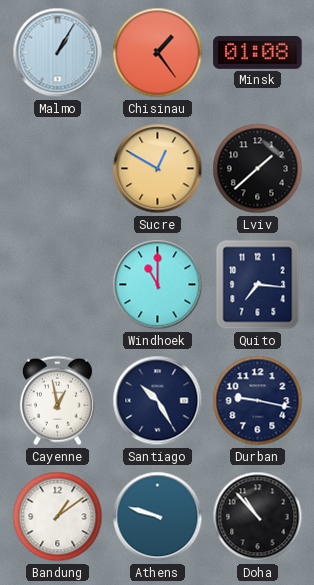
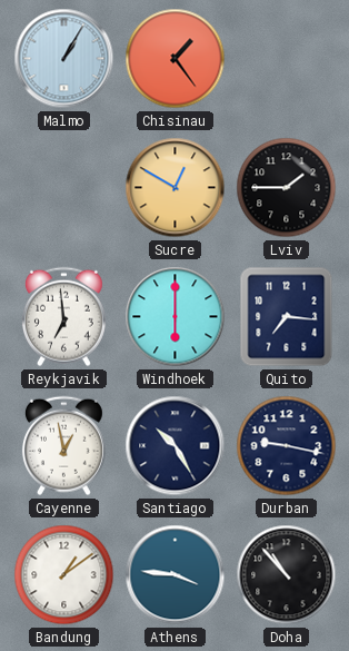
Minsk: 01:08 -> none
Lviv: 1:38 -> 1:45
Reykjavik: none -> 6:59
Windhoek: 11:00 -> 6:00
Athens: 9:48 -> 3:46
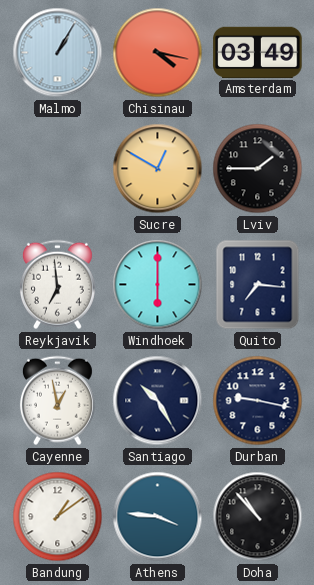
Chisinau: 1:24 -> 4:17
Amsterdam: none -> 03:49
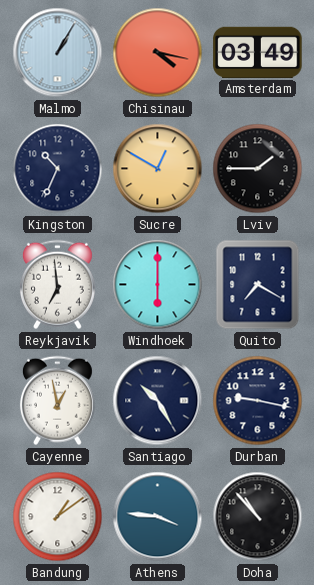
Kingston: none -> 10:34
Quito: 7:16 -> 7:20
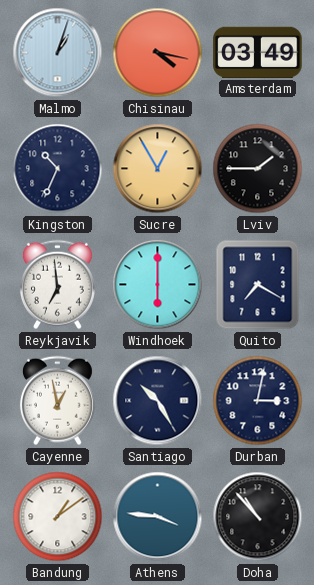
Malmo: 1:05 -> 1:03
Sucre: 12:50 -> 12:55
Durban: 9:17 -> 3:02
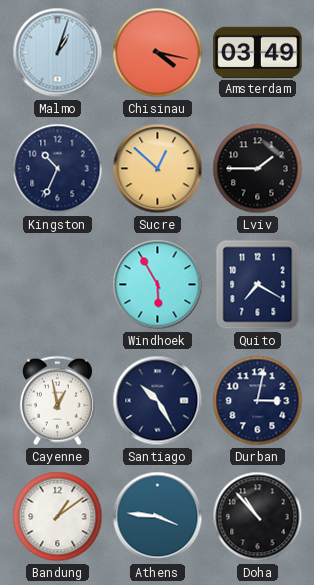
Sucre: 12:55 -> 12:52
Reykjavik: 6:59 -> none
Windhoek: 6:00 -> 5:55
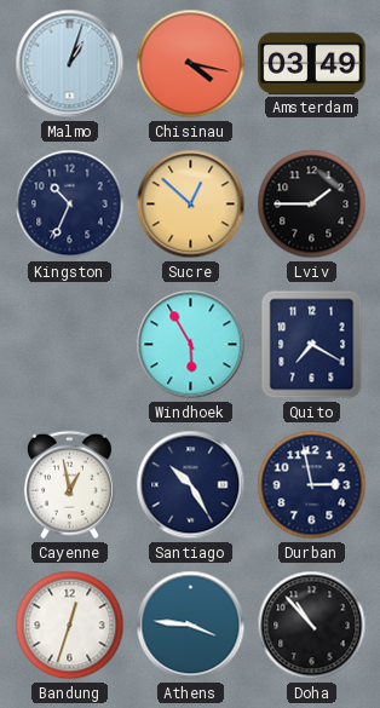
Durban: 3:02 -> 2:58
Bandung: 1:09 -> 12:33
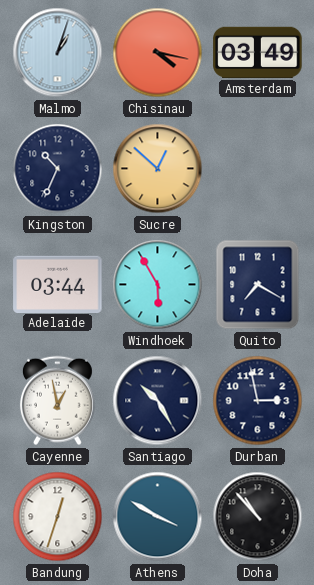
Lviv: 1:45 -> none
Adelaide: none -> 03:44
Athens: 3:46 -> 3:50
